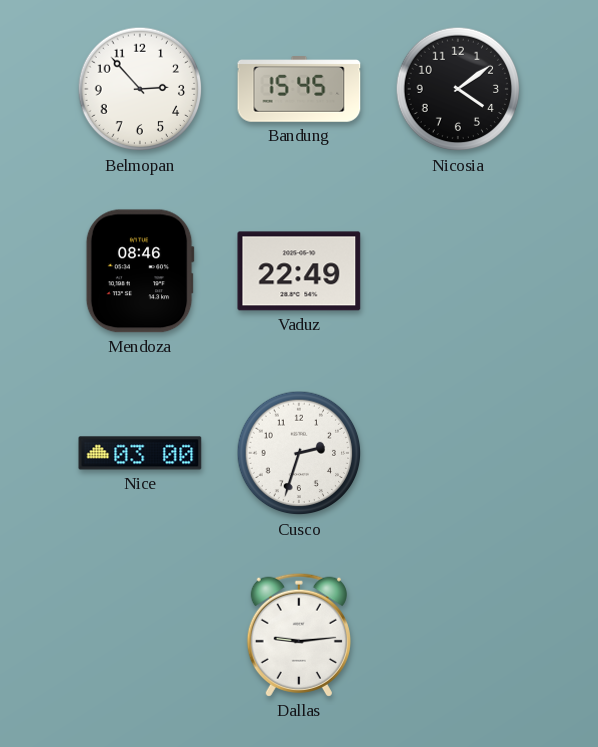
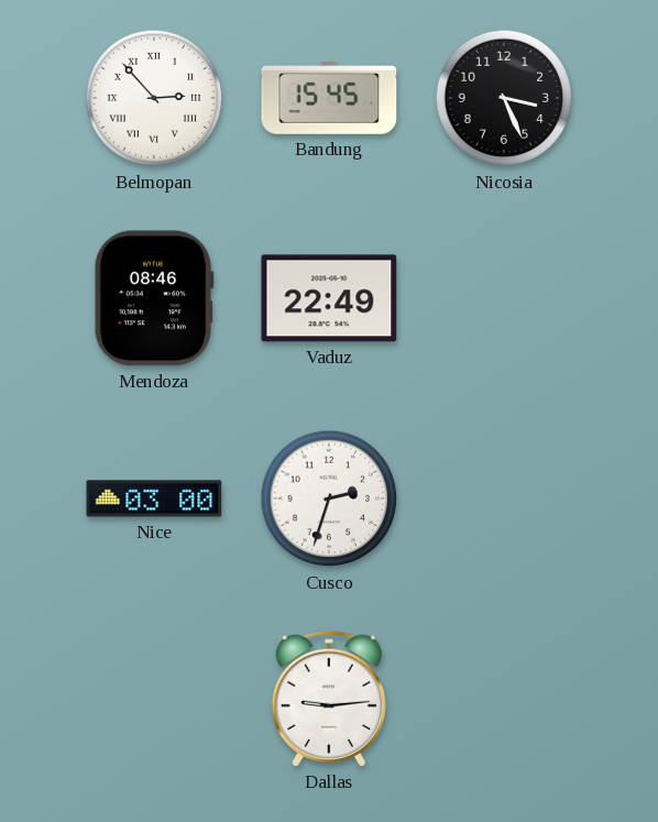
Belmopan numerals: Arabic -> Roman
Nicosia: 4:09 -> 3:26
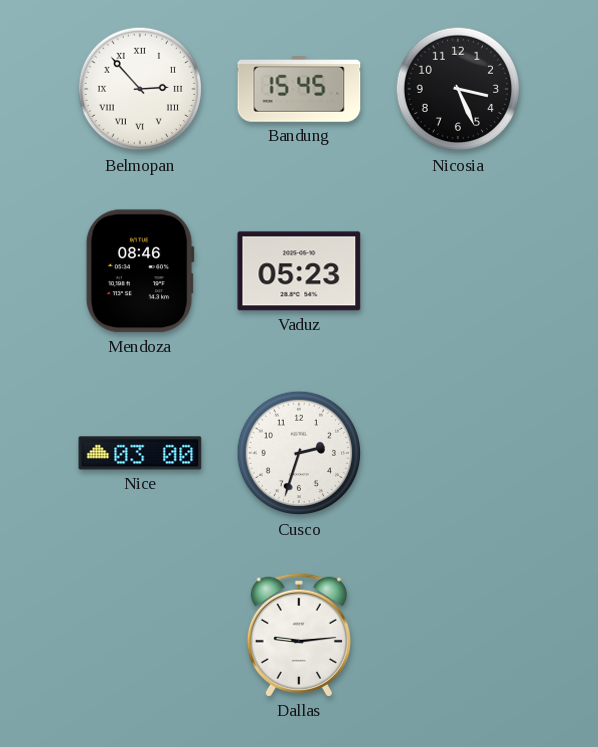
Vaduz: 22:49 -> 05:23
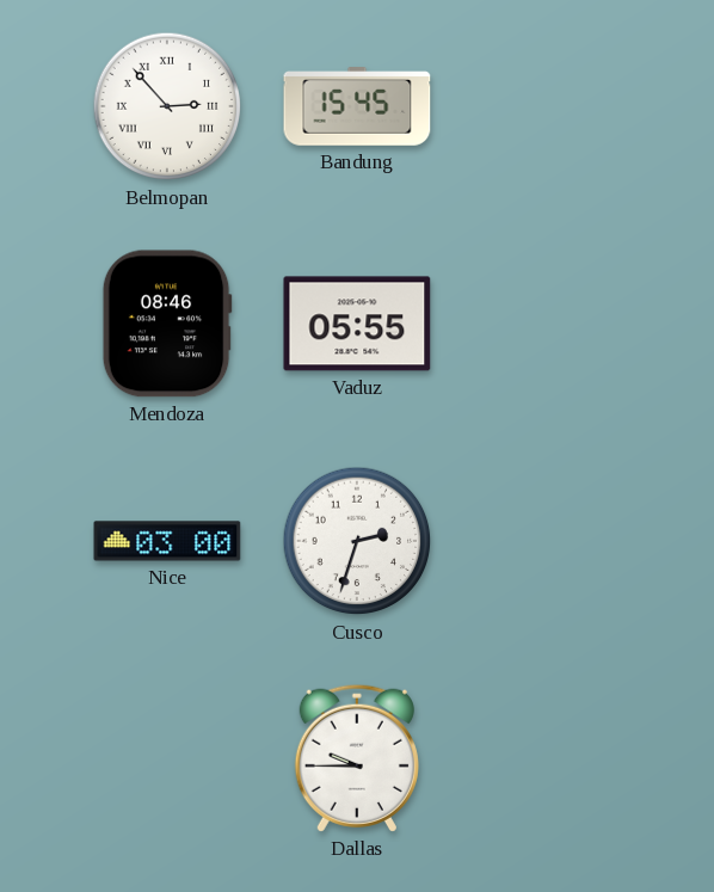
Nicosia: 3:26 -> none
Vaduz: 05:23 -> 05:55
Dallas: 9:14 -> 9:45
